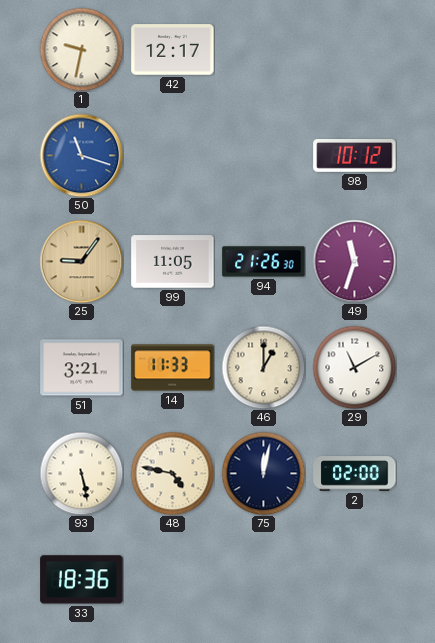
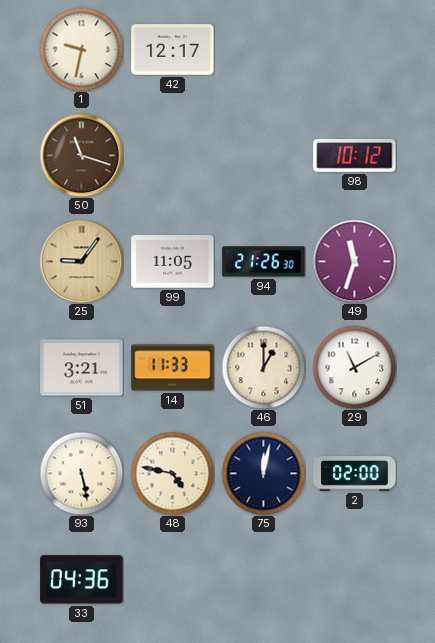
50 dial: blue -> brown
33: 18:36 -> 04:36
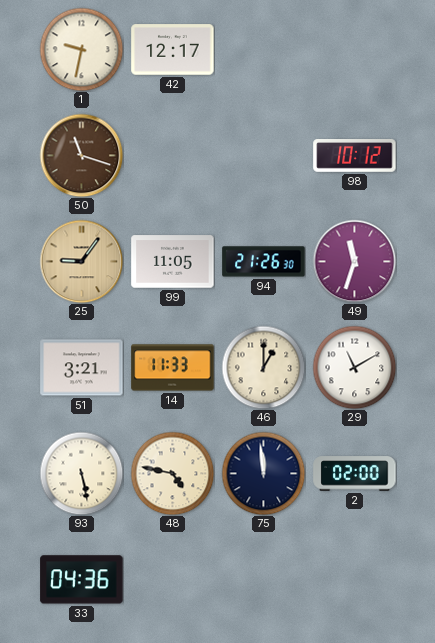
75: 12:02 -> 11:59
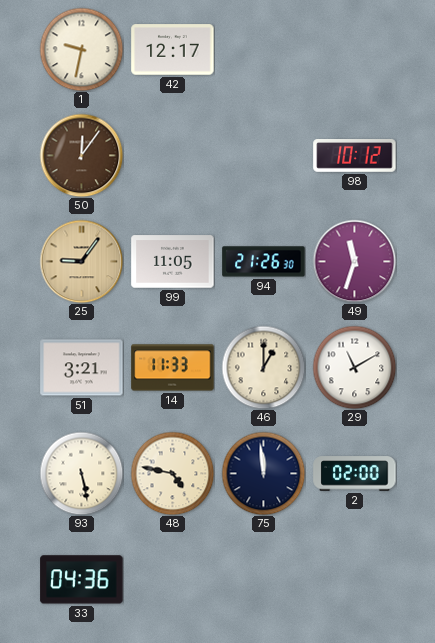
50: 11:18 -> 12:06
